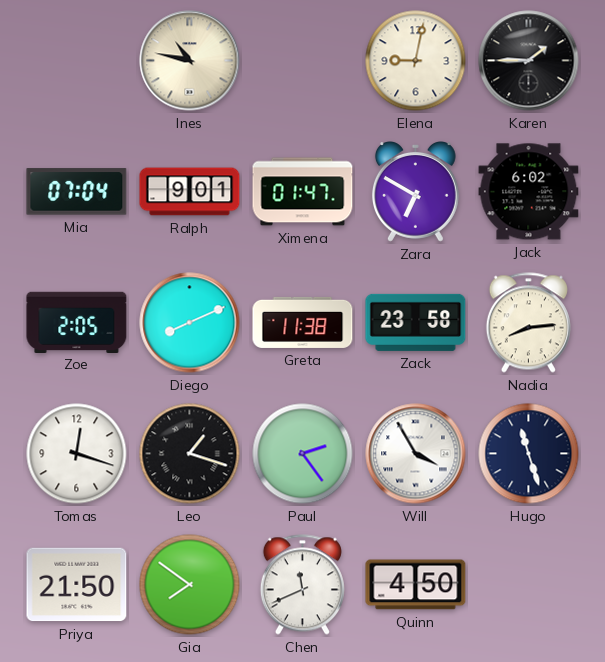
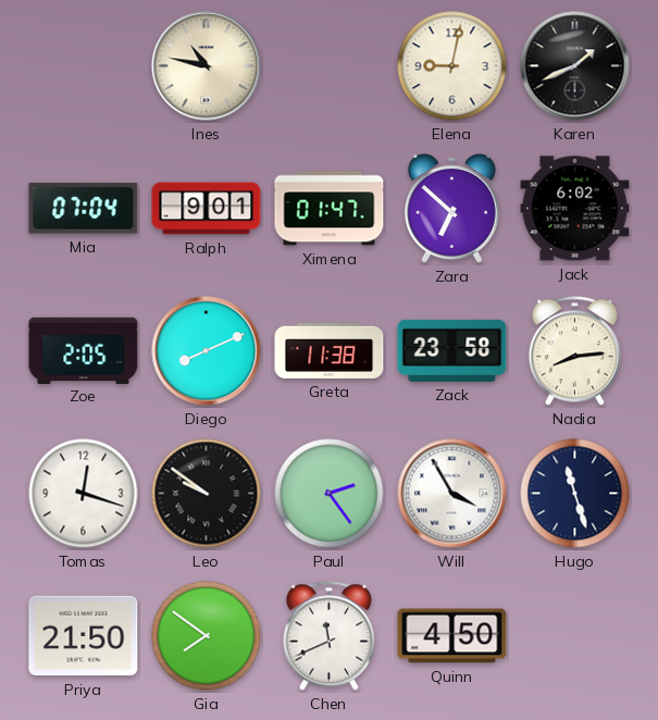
Karen: 1:45 -> 1:41
Zara: 6:50 -> 6:52
Leo: 1:18 -> 9:51
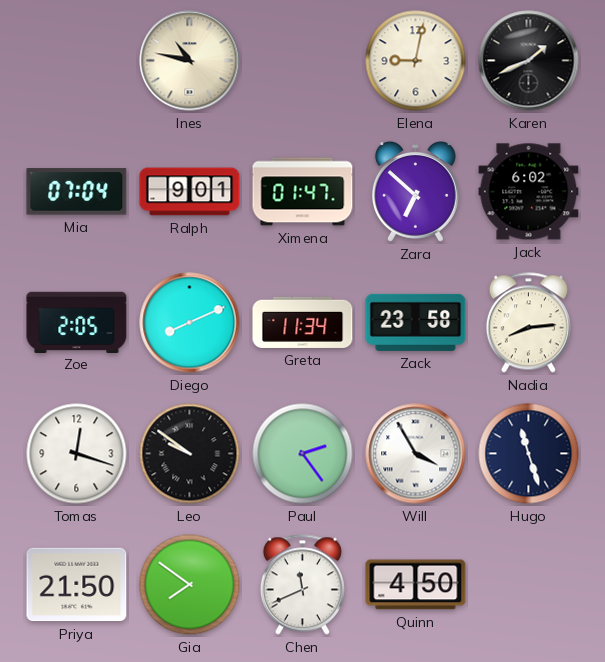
Greta: 11:38 -> 11:34
